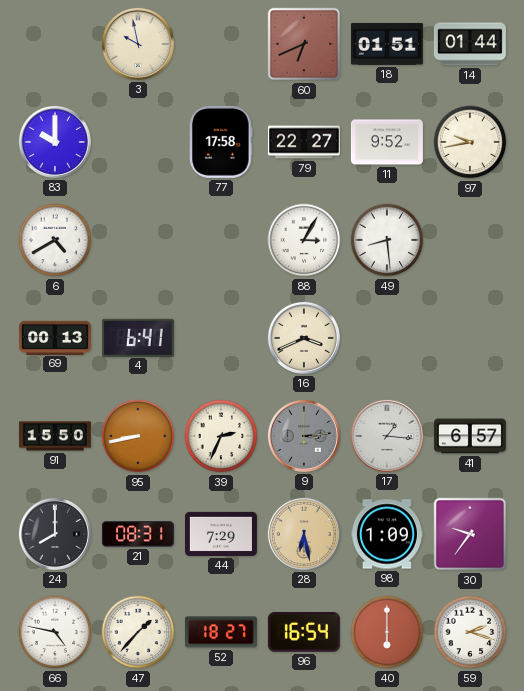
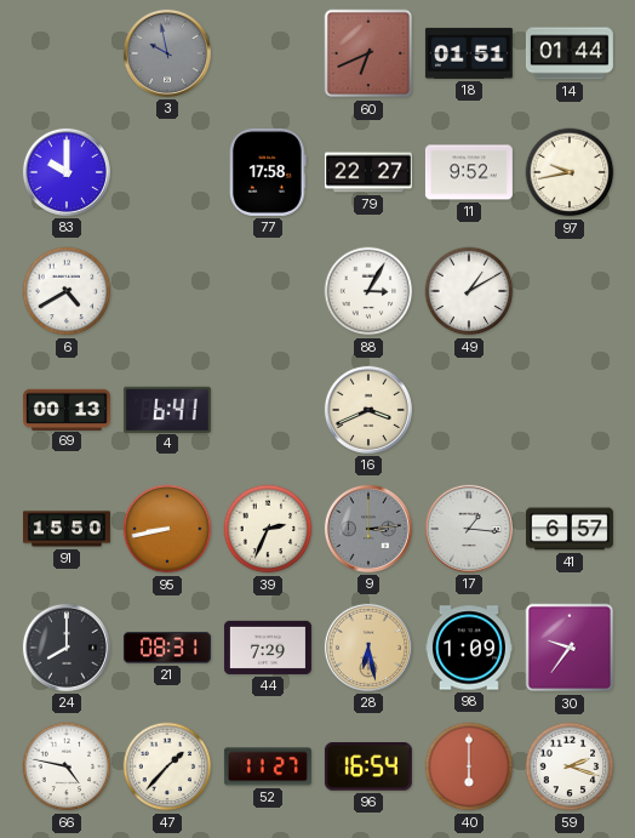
3 dial: cream -> grey
49: 8:29 -> 1:10
52: 18:27 -> 11:27
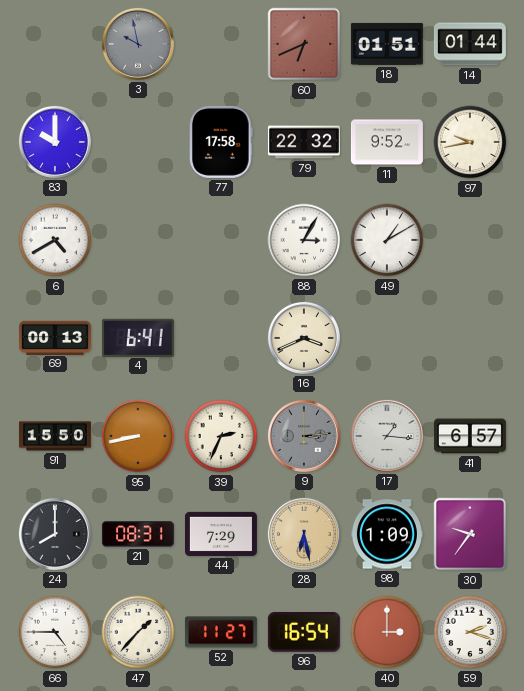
79: 22:27 -> 22:32
66: 4:47 -> 4:45
40: 6:00 -> 3:00
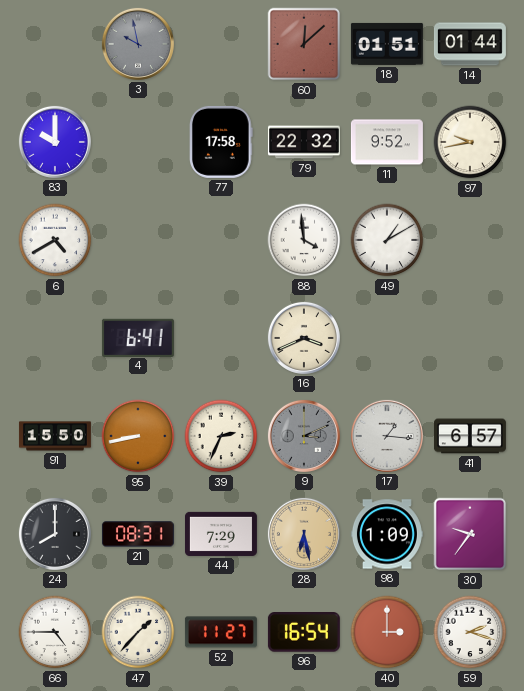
60: 6:41 -> 12:08
88: 3:05 -> 3:59
69: 00:13 -> none
9: 3:14 -> 3:11
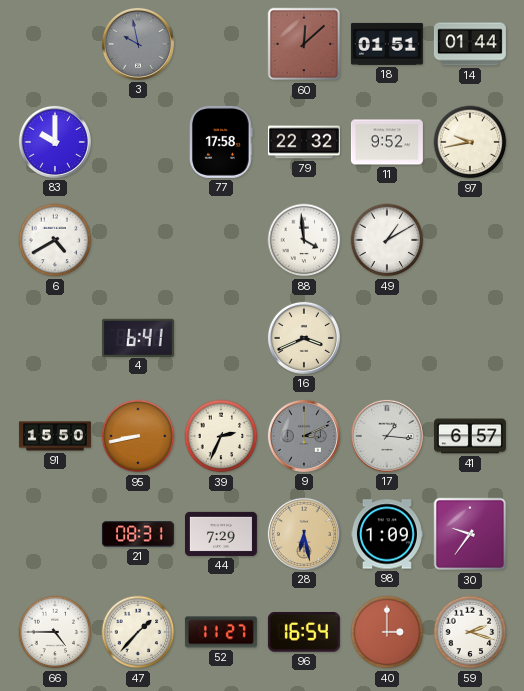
24: 8:00 -> none
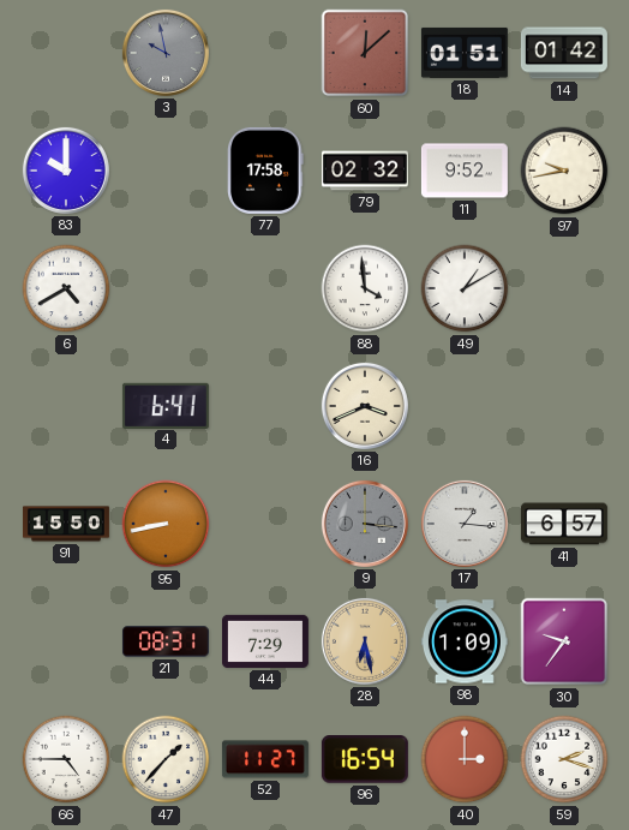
14: 01:44 -> 01:42
79: 22:32 -> 02:32
39: 2:34 -> none
9: 3:11 -> 3:16
